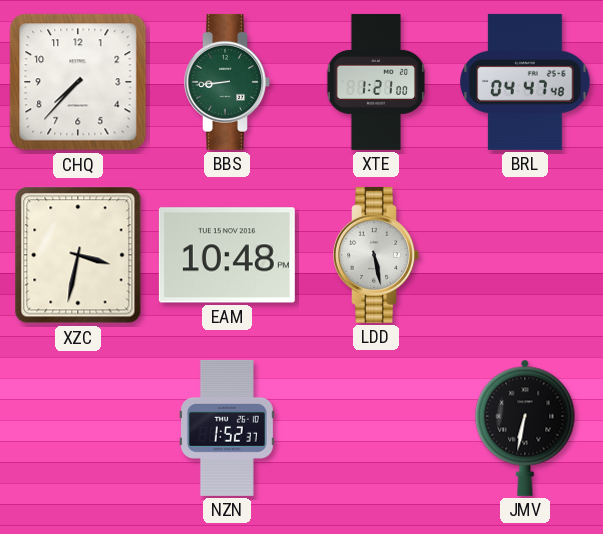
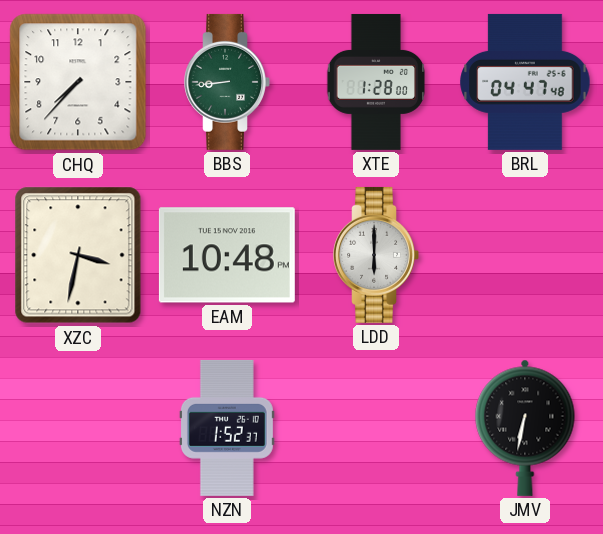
XTE: 1:21 -> 1:28
LDD: 5:28 -> 6:00
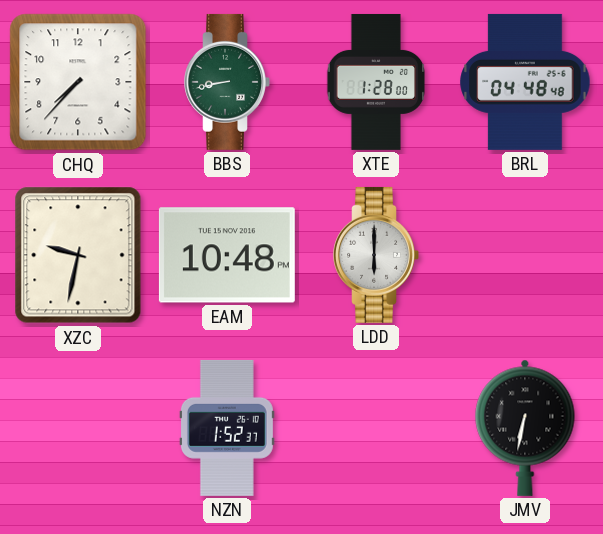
BBS: 8:44 -> 8:43
BRL: 04:47 -> 04:48
XZC: 3:32 -> 9:32
